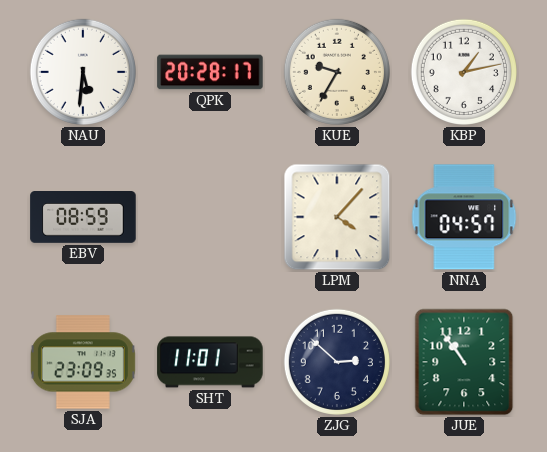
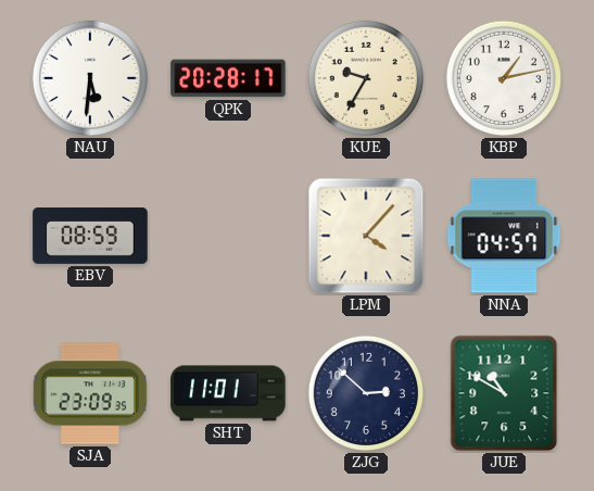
JUE: 10:54 -> 10:50
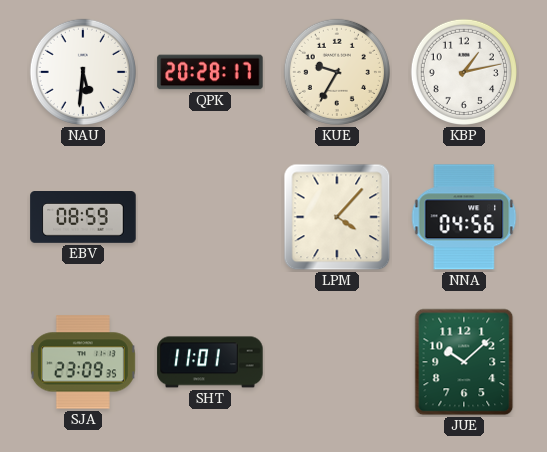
NNA: 04:57 -> 04:56
ZJG: 2:52 -> none
JUE: 10:50 -> 10:08
